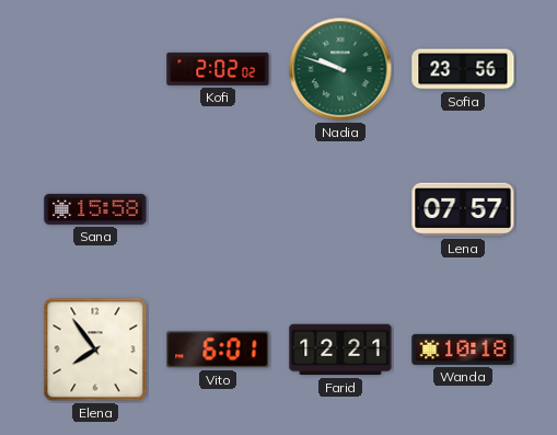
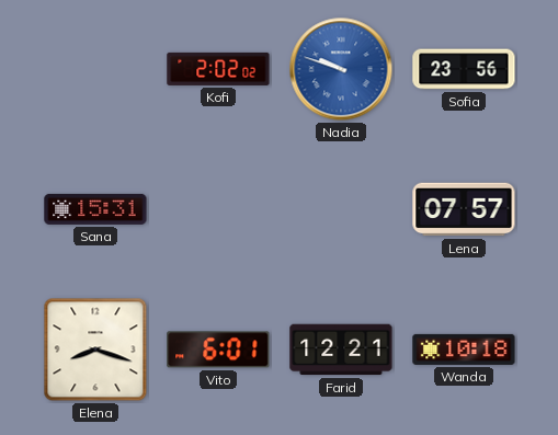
Nadia dial: green -> blue
Sana: 15:58 -> 15:31
Elena: 7:54 -> 8:18
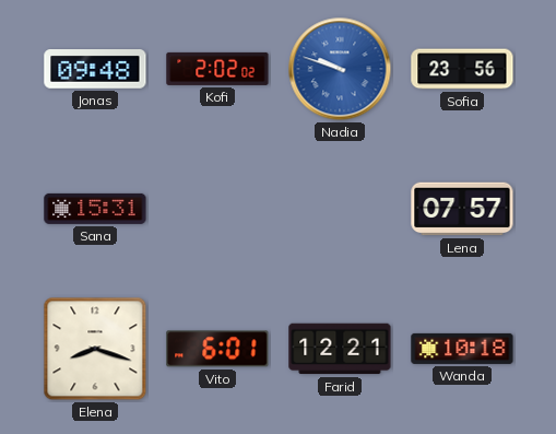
Jonas: none -> 09:48
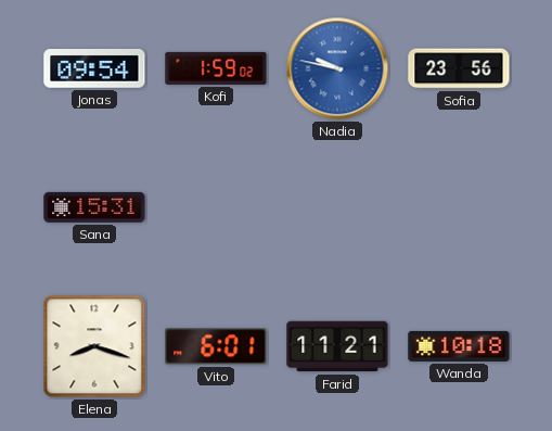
Jonas: 09:48 -> 09:54
Kofi: 2:02 -> 1:59
Nadia: 9:48 -> 9:47
Lena: 07:57 -> none
Farid: 12:21 -> 11:21
